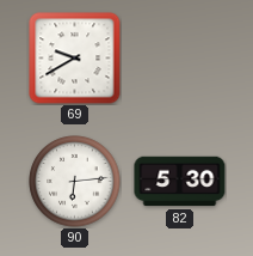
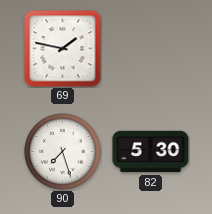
69: 9:40 -> 1:47
90: 6:14 -> 7:27
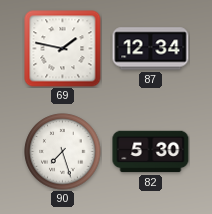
87: none -> 12:34
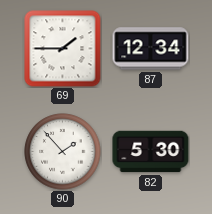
69: 1:47 -> 1:45
90: 7:27 -> 1:53
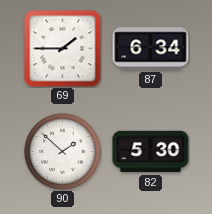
87: 12:34 -> 6:34
90: 1:53 -> 1:52
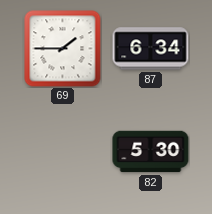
90: 1:52 -> none
